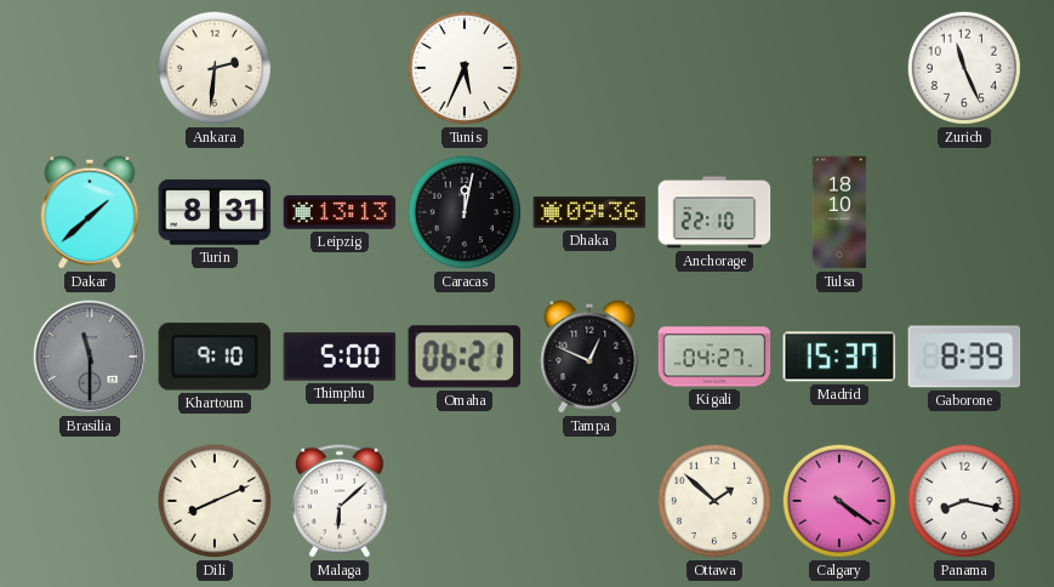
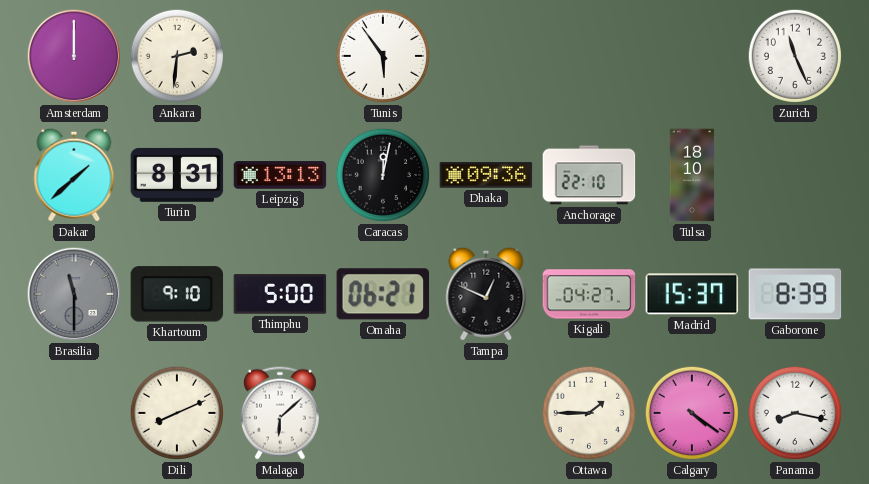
Amsterdam: none -> 12:00
Tunis: 5:34 -> 5:54
Ottawa: 1:52 -> 1:45
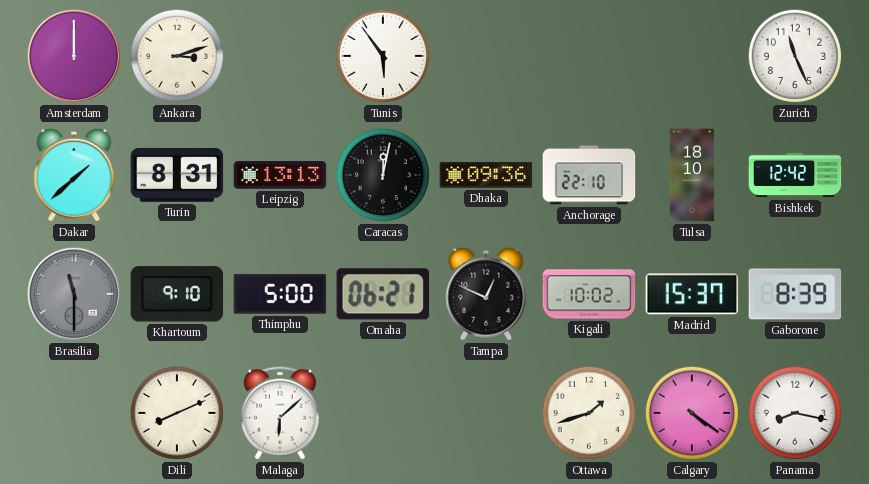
Ankara: 2:31 -> 3:12
Bishkek: none -> 12:42
Kigali: 04:27 -> 10:02
Ottawa: 1:45 -> 1:42
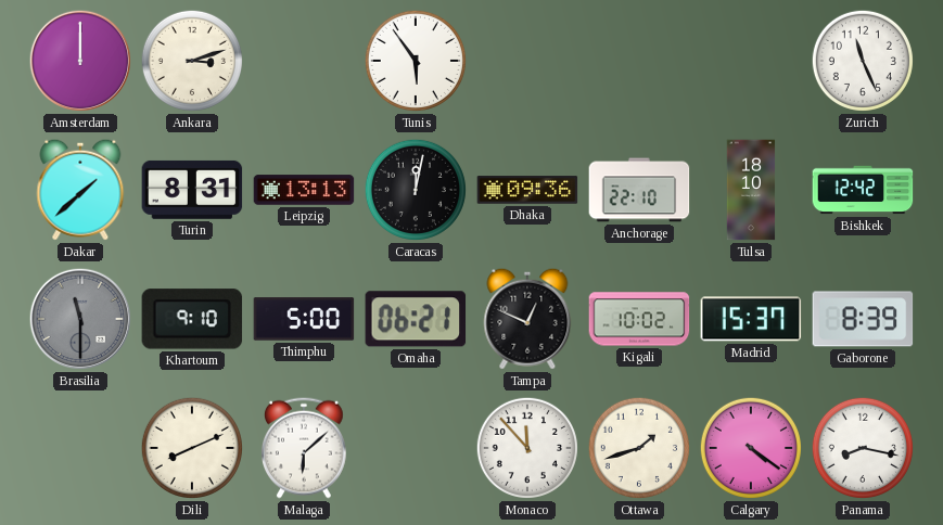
Monaco: none -> 11:53
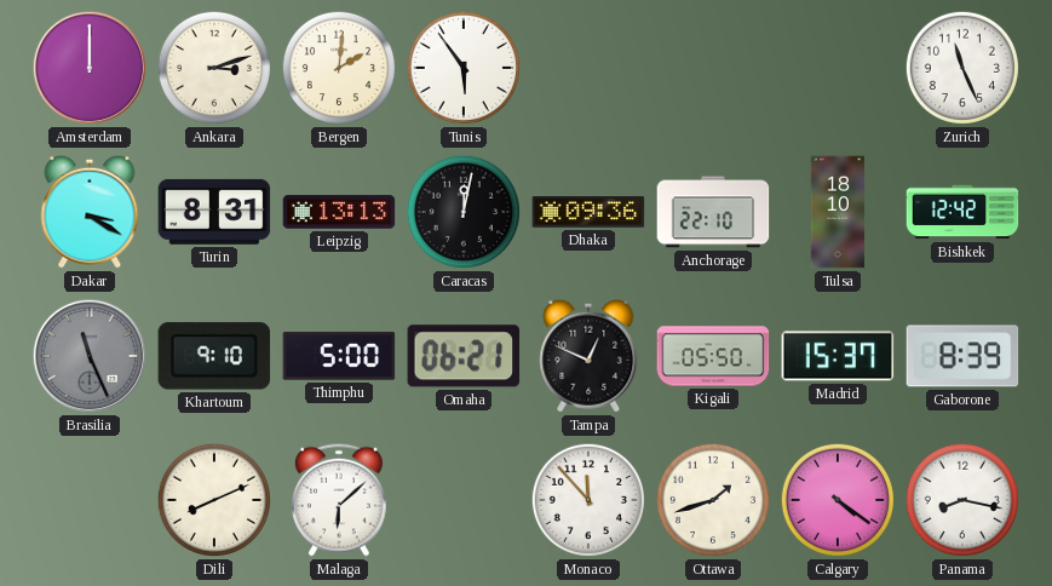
Bergen: none -> 2:01
Dakar: 1:38 -> 3:20
Brasilia: 11:30 -> 11:26
Kigali: 10:02 -> 05:50
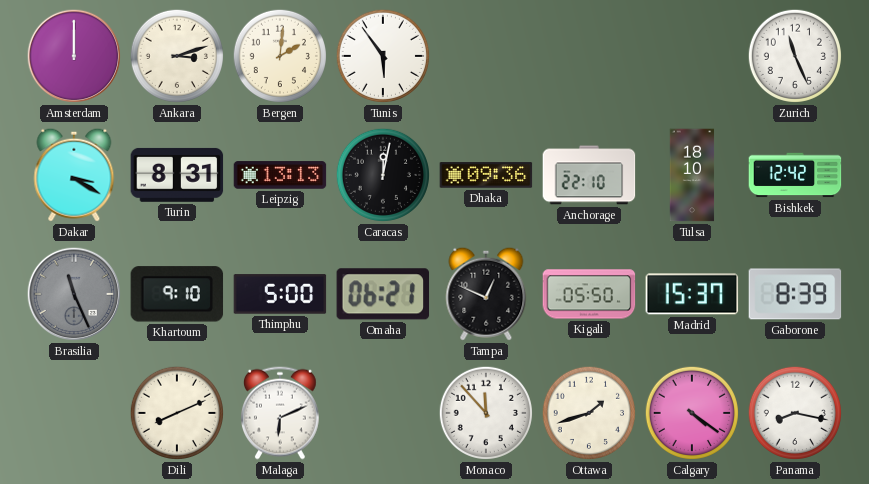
Malaga: 6:08 -> 6:11
